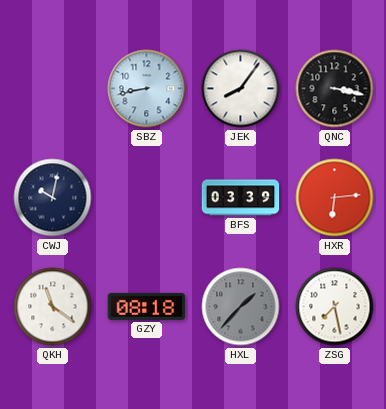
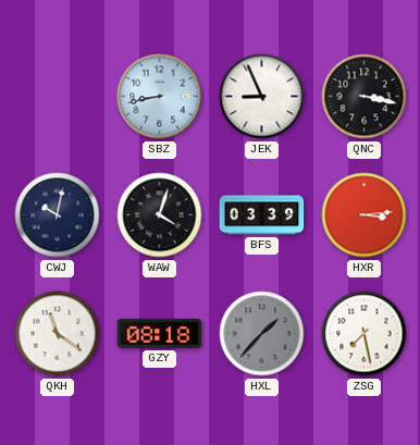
JEK: 8:06 -> 8:56
WAW: none -> 4:03
HXR: 6:14 -> 3:14
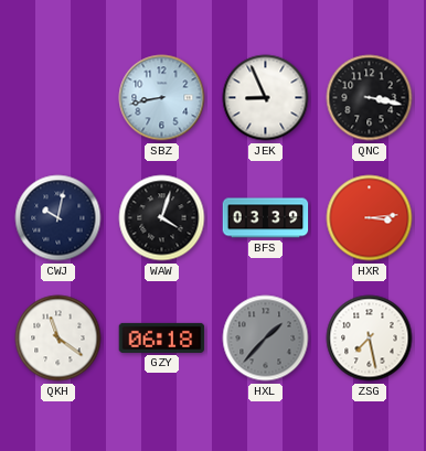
GZY: 08:18 -> 06:18
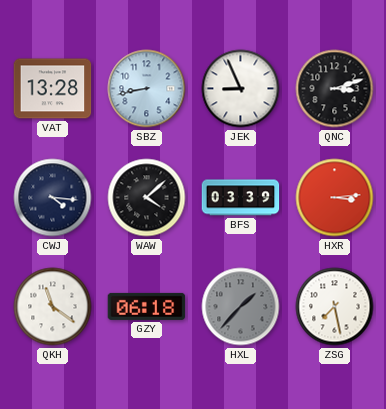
VAT: none -> 13:28
QNC: 3:17 -> 3:12
CWJ: 10:02 -> 4:16
WAW: 4:03 -> 4:08
